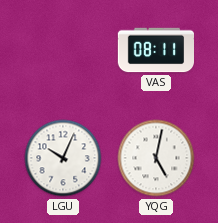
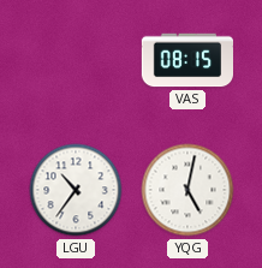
VAS: 08:11 -> 08:15
LGU: 10:04 -> 10:36
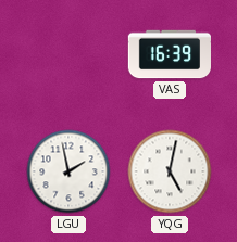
VAS: 08:15 -> 16:39
LGU: 10:36 -> 1:58
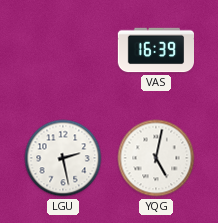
LGU: 1:58 -> 2:28
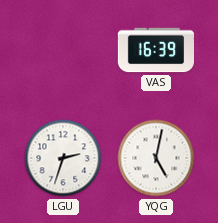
LGU: 2:28 -> 2:33
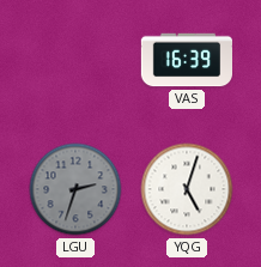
LGU dial: white -> grey
YQG: 5:02 -> 5:03
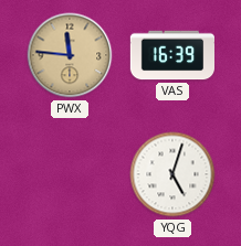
PWX: none -> 11:46
LGU: 2:33 -> none
